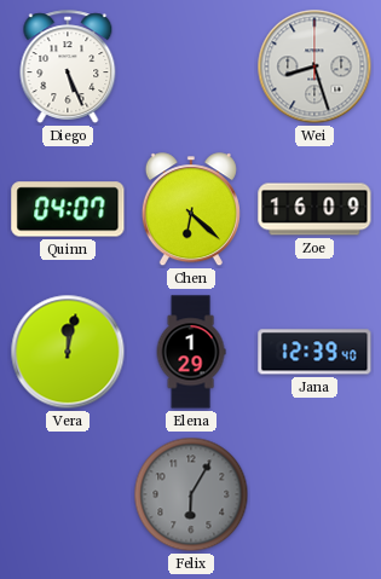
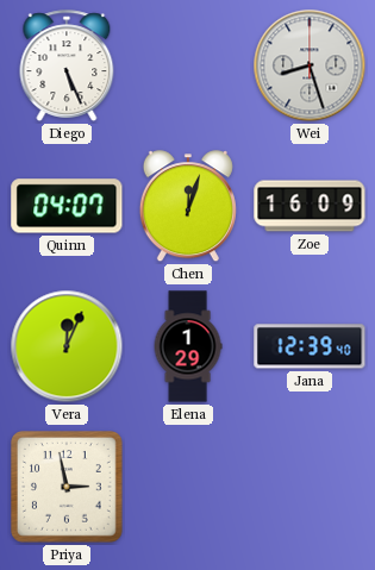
Chen: 6:22 -> 12:03
Vera: 12:02 -> 12:04
Priya: none -> 2:58
Felix: 6:05 -> none
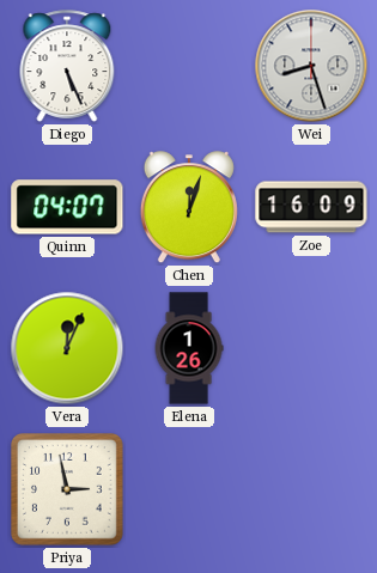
Elena: 1:29 -> 1:26
Jana: 12:39 -> none
